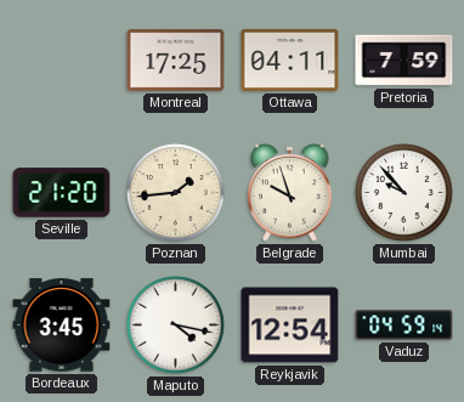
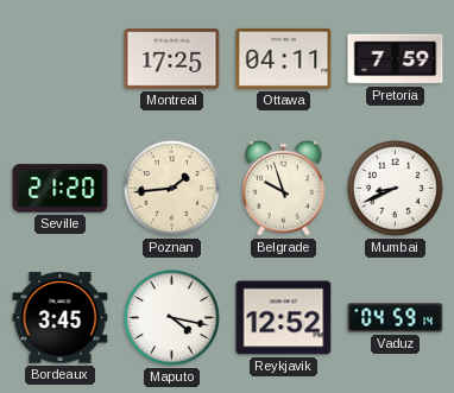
Mumbai: 9:53 -> 8:41
Reykjavik: 12:54 -> 12:52
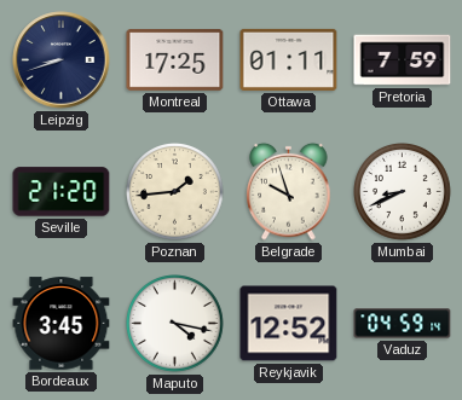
Leipzig: none -> 8:42
Ottawa: 04:11 -> 01:11
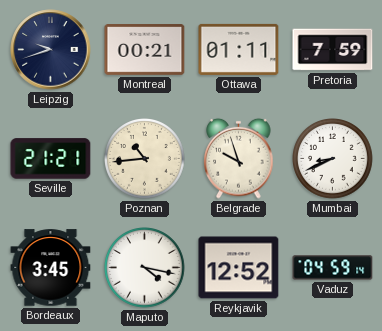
Leipzig: 8:42 -> 9:42
Montreal: 17:25 -> 00:21
Seville: 21:20 -> 21:21
Poznan: 1:44 -> 10:44
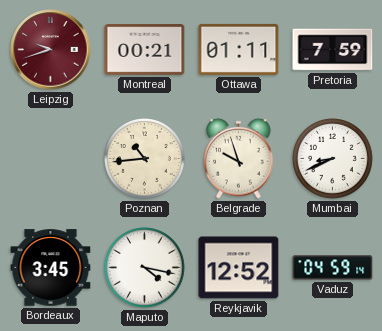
Leipzig dial: navy -> burgundy
Seville: 21:21 -> none
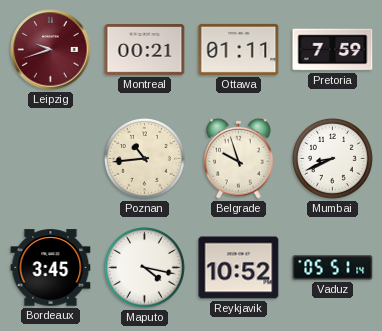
Reykjavik: 12:52 -> 10:52
Vaduz: 04:59 -> 05:51
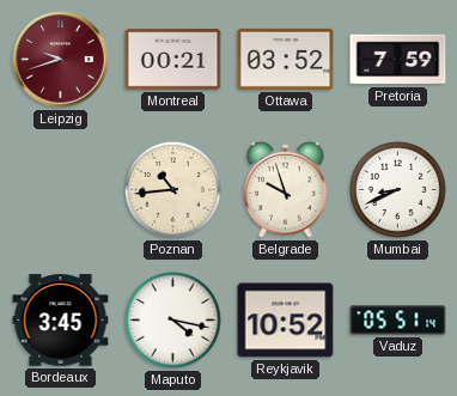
Ottawa: 01:11 -> 03:52
